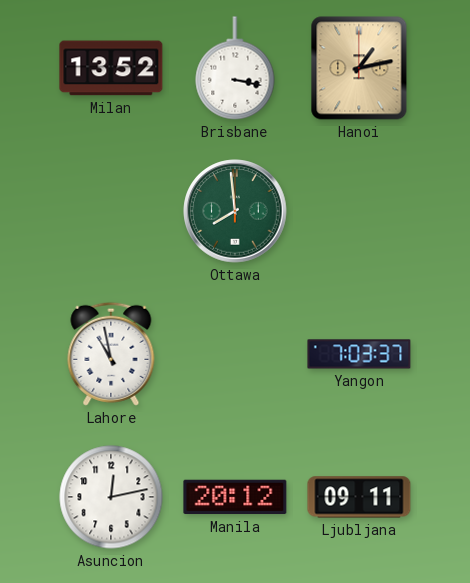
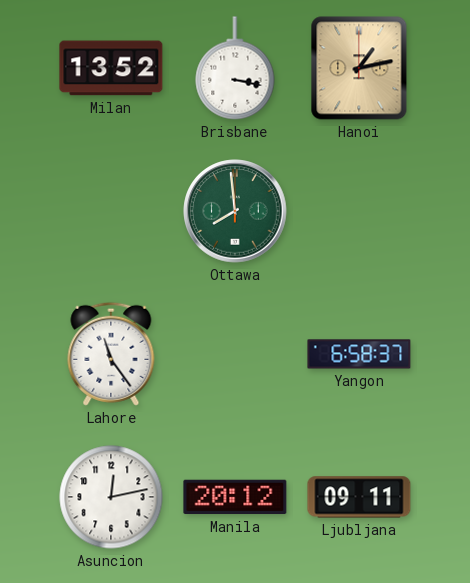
Lahore: 10:58 -> 11:24
Yangon: 7:03 -> 6:58
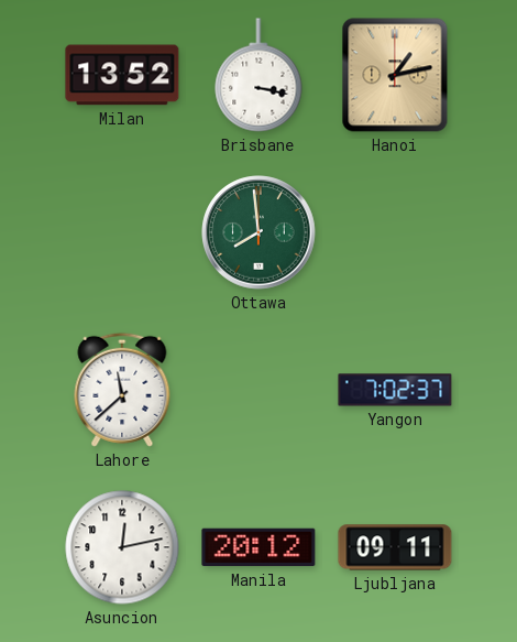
Lahore: 11:24 -> 11:38
Yangon: 6:58 -> 7:02
